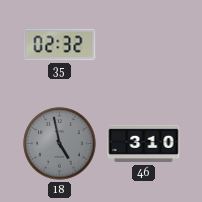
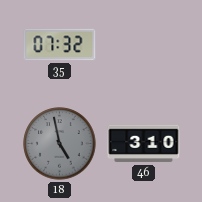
35: 02:32 -> 07:32
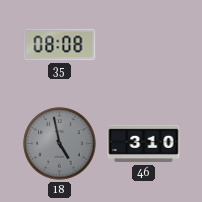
35: 07:32 -> 08:08
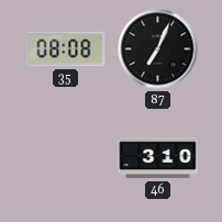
87: none -> 7:04
18: 4:58 -> none
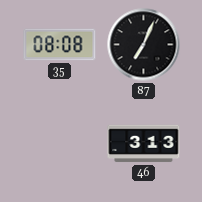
46: 3:10 -> 3:13
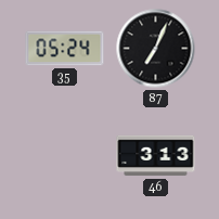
35: 08:08 -> 05:24
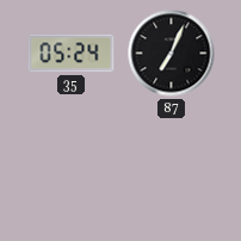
46: 3:13 -> none
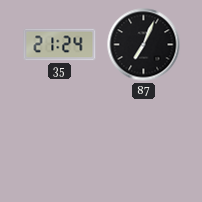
35: 05:24 -> 21:24
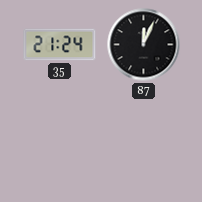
87: 7:04 -> 12:04
